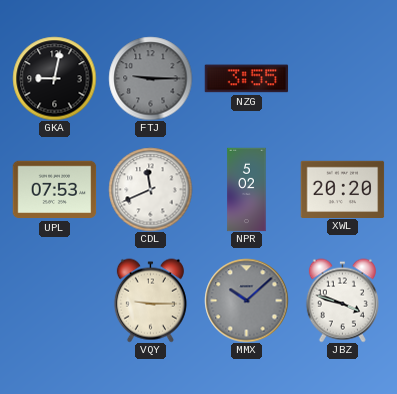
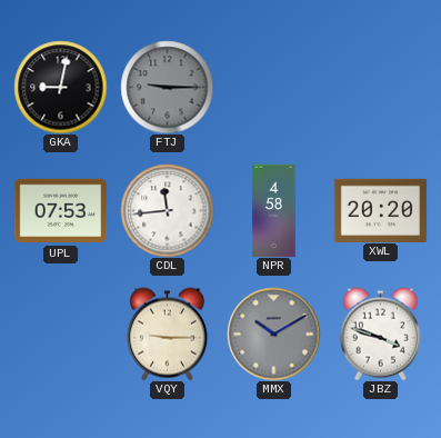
NZG: 3:55 -> none
CDL: 11:41 -> 11:44
NPR: 5:02 -> 4:58
MMX: 10:08 -> 10:10
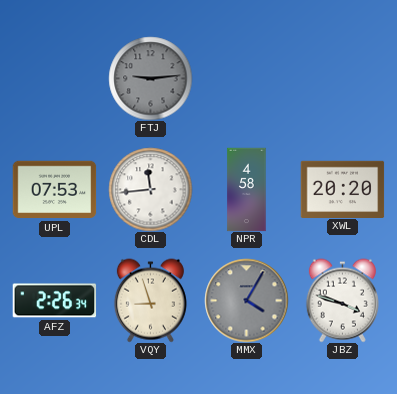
GKA: 9:02 -> none
FTJ: 9:15 -> 9:14
AFZ: none -> 2:26
VQY: 9:15 -> 8:57
MMX: 10:10 -> 4:05
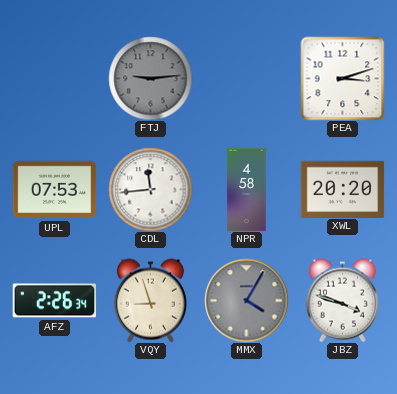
PEA: none -> 3:12
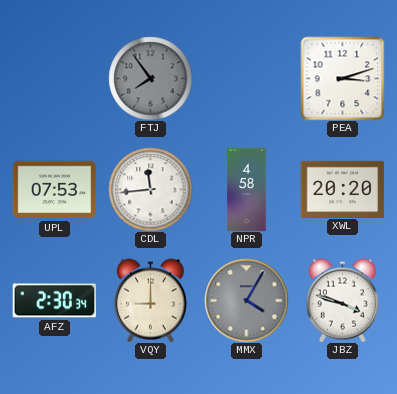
FTJ: 9:14 -> 7:54
AFZ: 2:26 -> 2:30
VQY: 8:57 -> 9:00
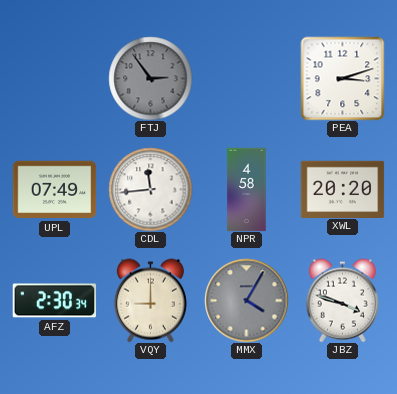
FTJ: 7:54 -> 2:54
UPL: 07:53 -> 07:49
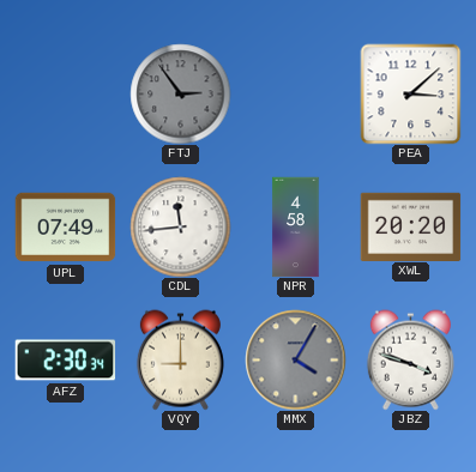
PEA: 3:12 -> 3:08
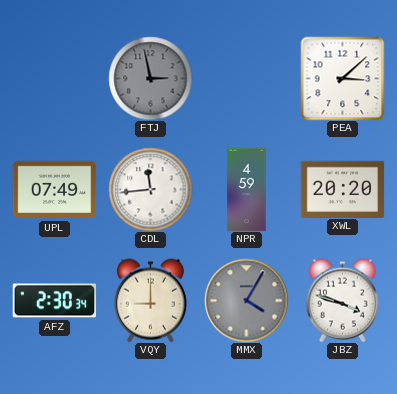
FTJ: 2:54 -> 2:58
NPR: 4:58 -> 4:59
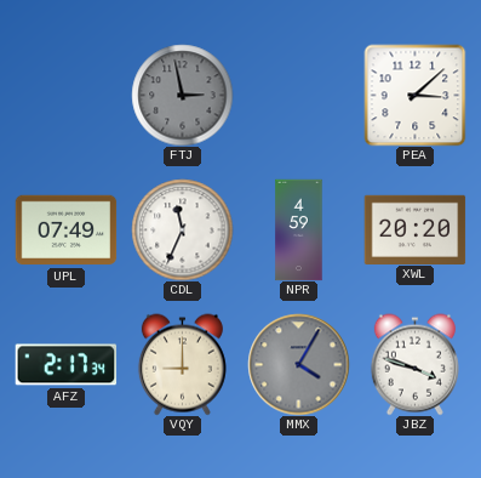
CDL: 11:44 -> 11:34
AFZ: 2:30 -> 2:17
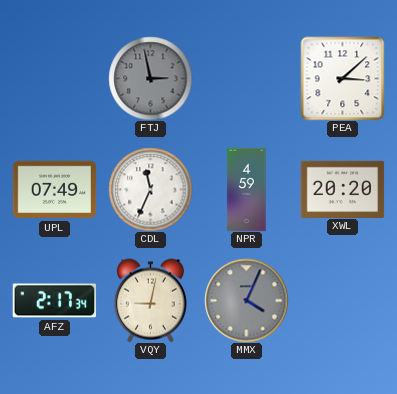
VQY: 9:00 -> 9:02
MMX: 4:05 -> 4:04
JBZ: 3:48 -> none
